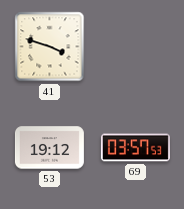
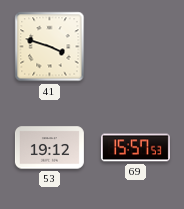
69: 03:57 -> 15:57
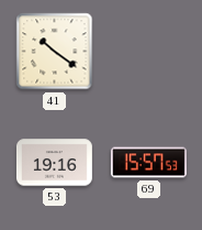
41: 3:48 -> 10:21
53: 19:12 -> 19:16
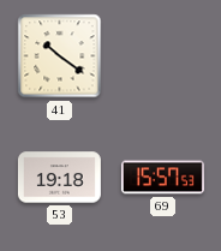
53: 19:16 -> 19:18
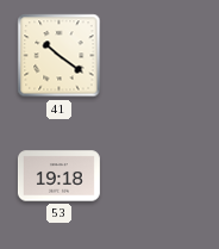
69: 15:57 -> none
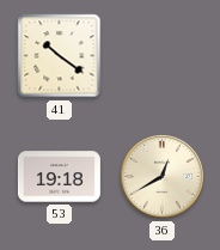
36: none -> 12:40
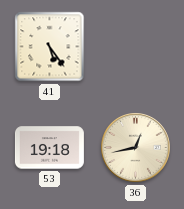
41: 10:21 -> 5:24
36: 12:40 -> 12:43
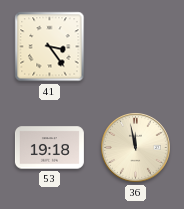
41: 5:24 -> 3:24
36: 12:43 -> 11:58
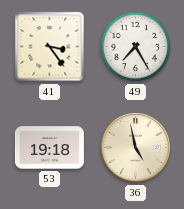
49: none -> 7:25
36: 11:58 -> 4:58
